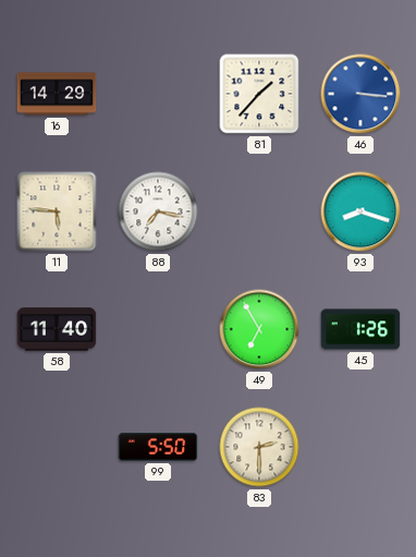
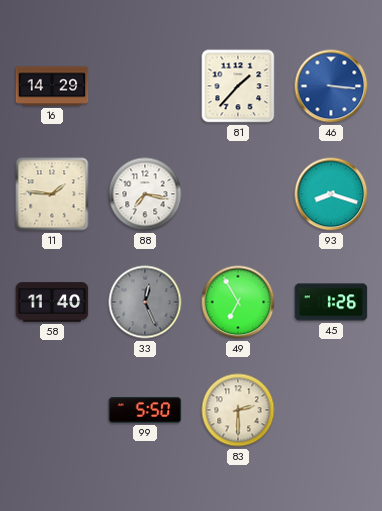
11: 5:46 -> 1:46
33: none -> 12:26
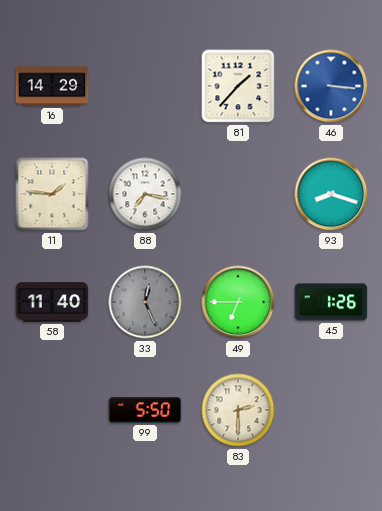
49: 6:55 -> 6:45
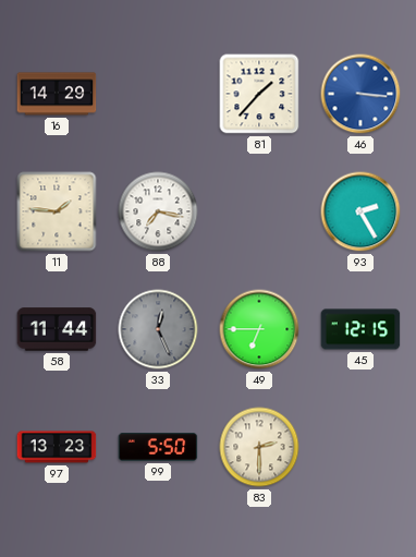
93: 8:18 -> 2:25
58: 11:40 -> 11:44
45: 1:26 -> 12:15
97: none -> 13:23
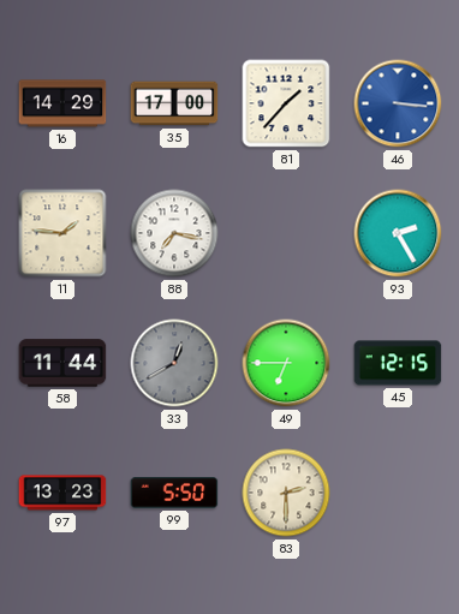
35: none -> 17:00
33: 12:26 -> 12:40
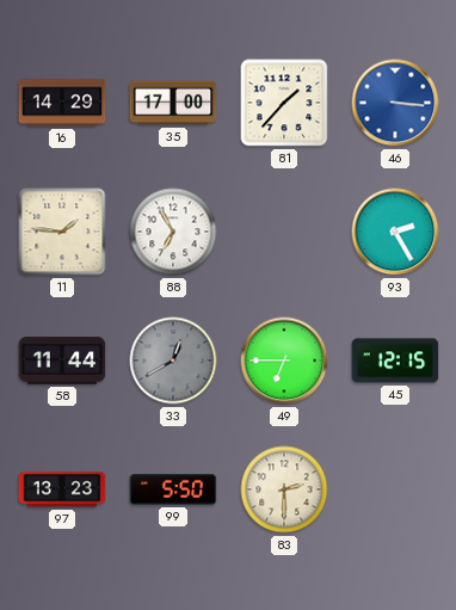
88: 7:17 -> 6:55
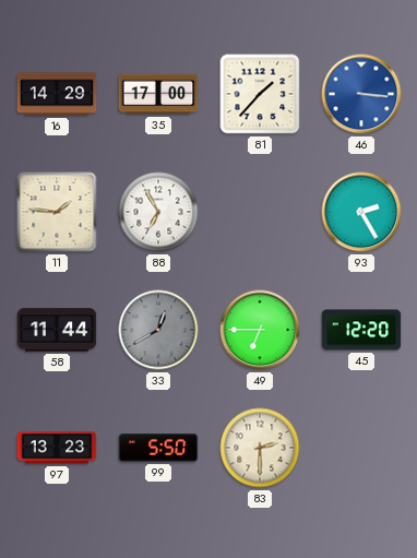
45: 12:15 -> 12:20
